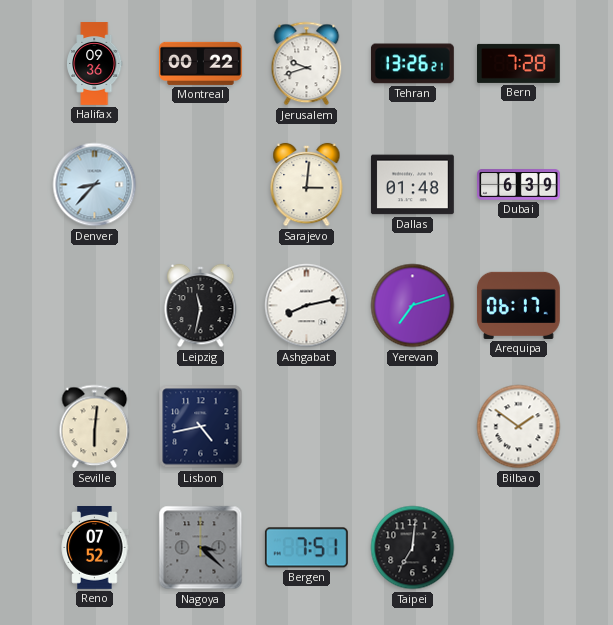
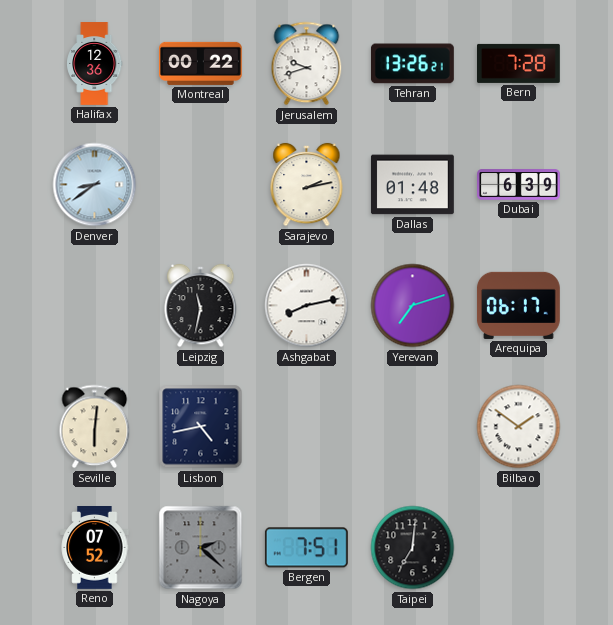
Halifax: 09:36 -> 12:36
Denver: 8:37 -> 8:39
Sarajevo: 3:01 -> 2:13
Nagoya: 3:22 -> 2:22
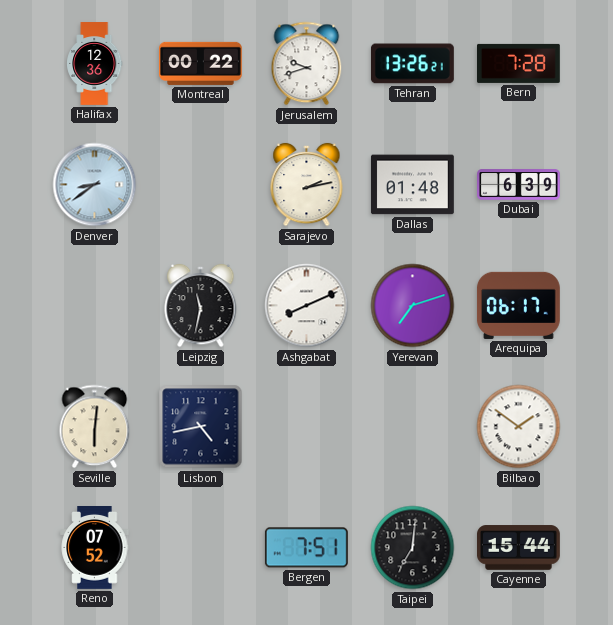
Ashgabat: 8:13 -> 8:11
Nagoya: 2:22 -> none
Cayenne: none -> 15:44
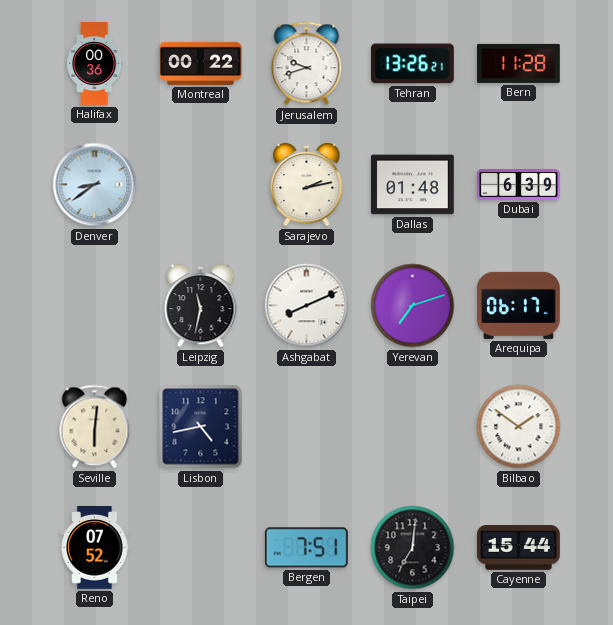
Halifax: 12:36 -> 00:36
Bern: 7:28 -> 11:28
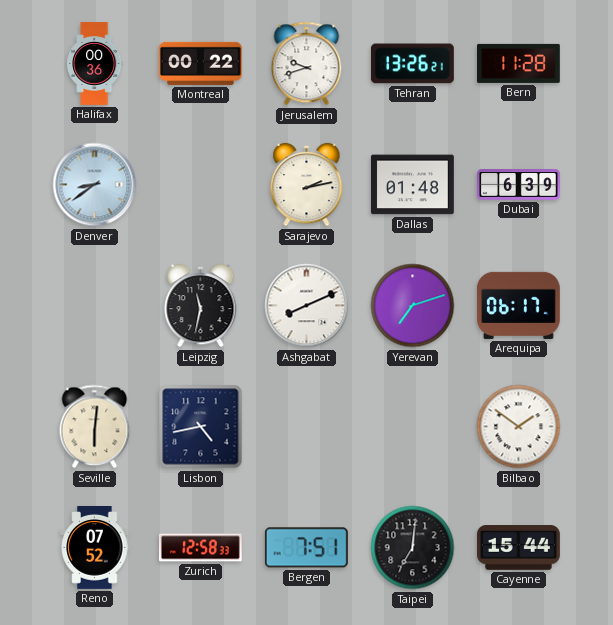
Zurich: none -> 12:58
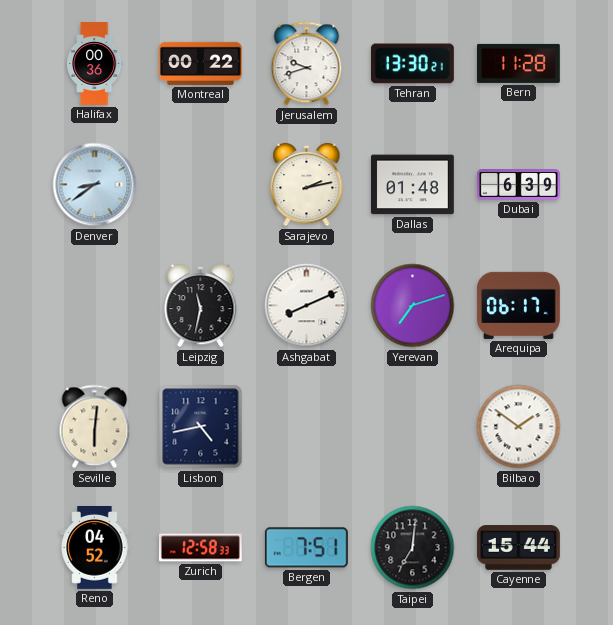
Tehran: 13:26 -> 13:30
Reno: 07:52 -> 04:52
